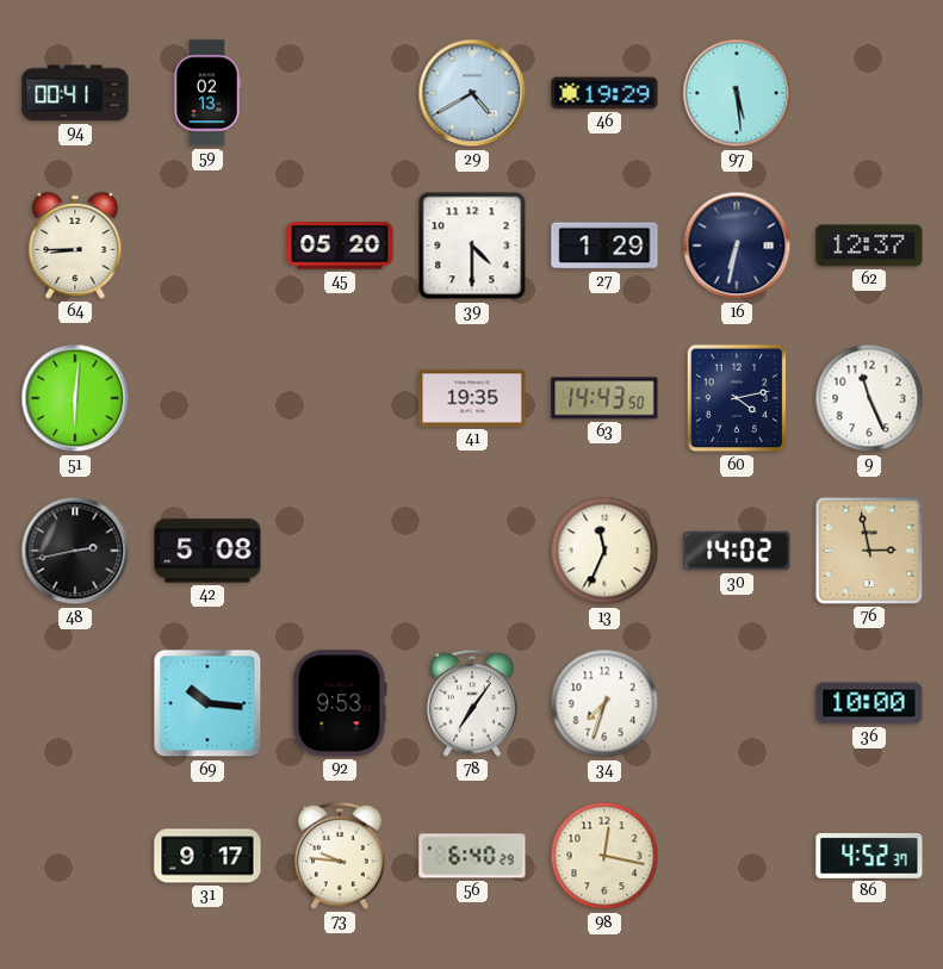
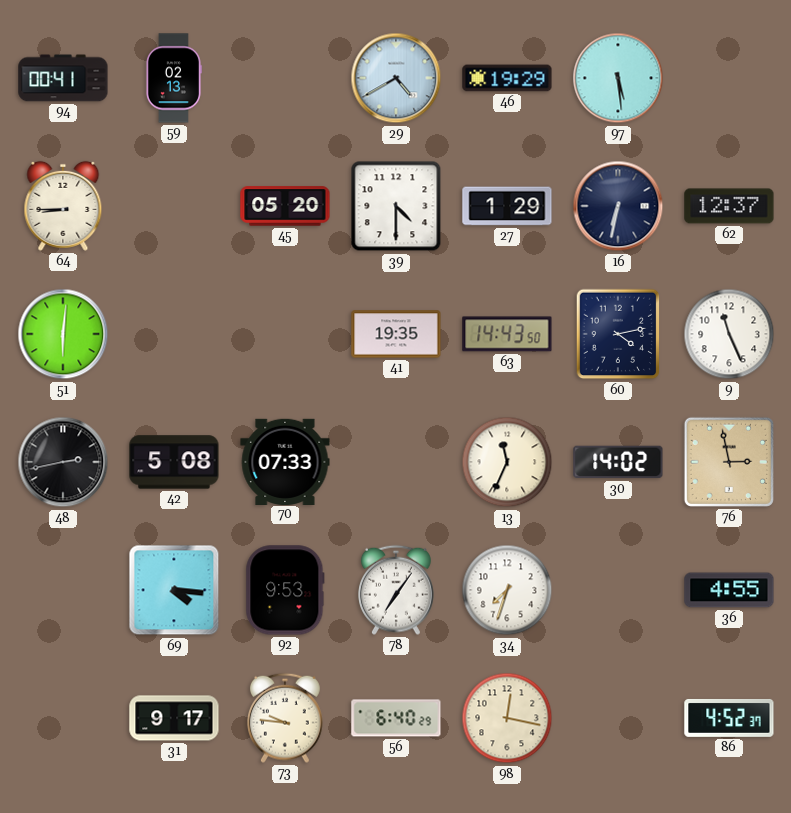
70: none -> 07:33
69: 10:16 -> 4:16
36: 10:00 -> 4:55
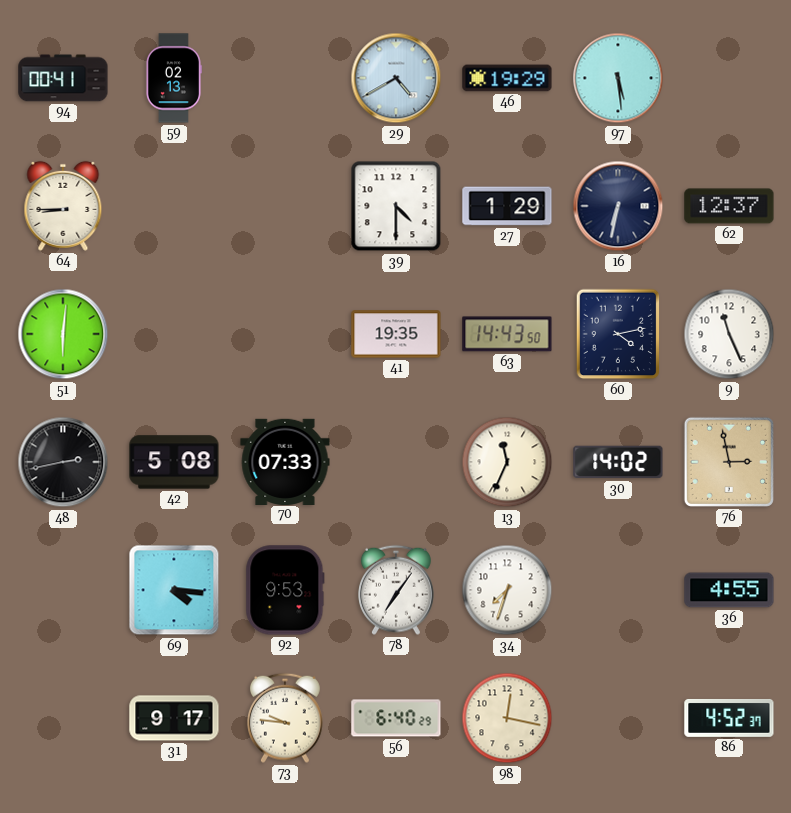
45: 05:20 -> none
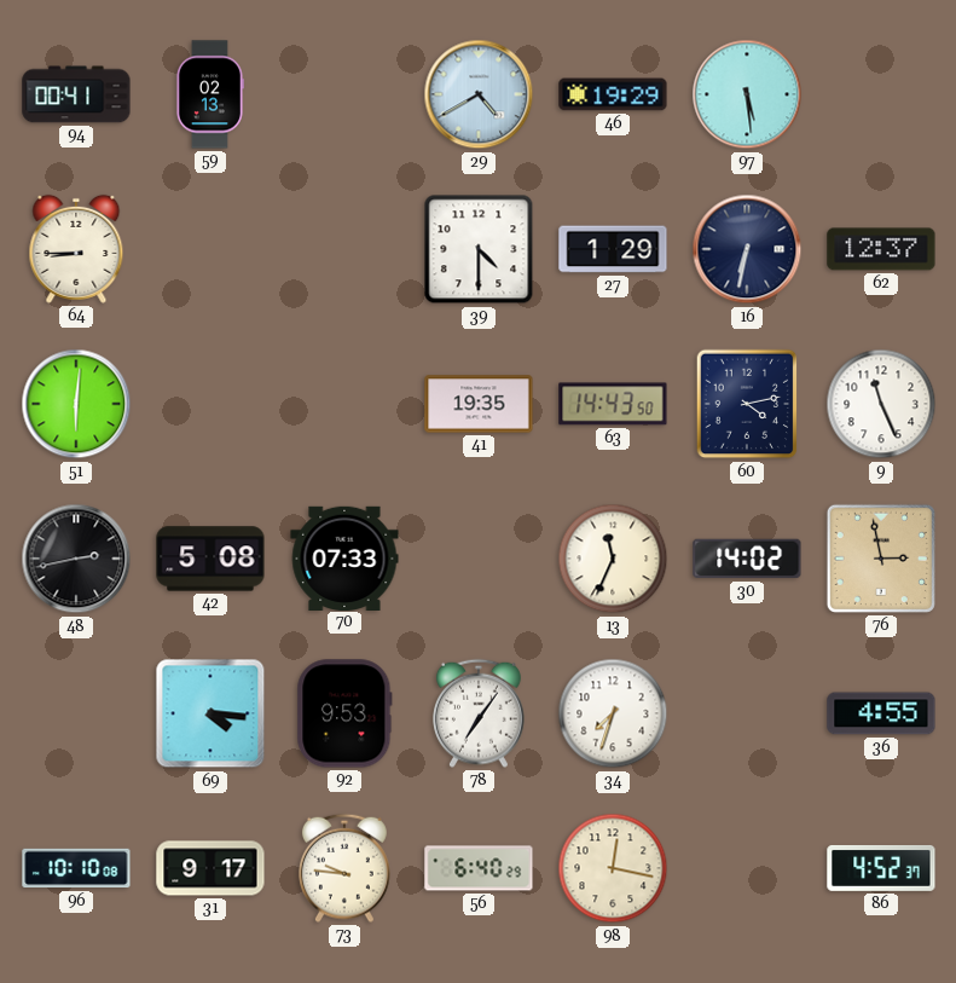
96: none -> 10:10
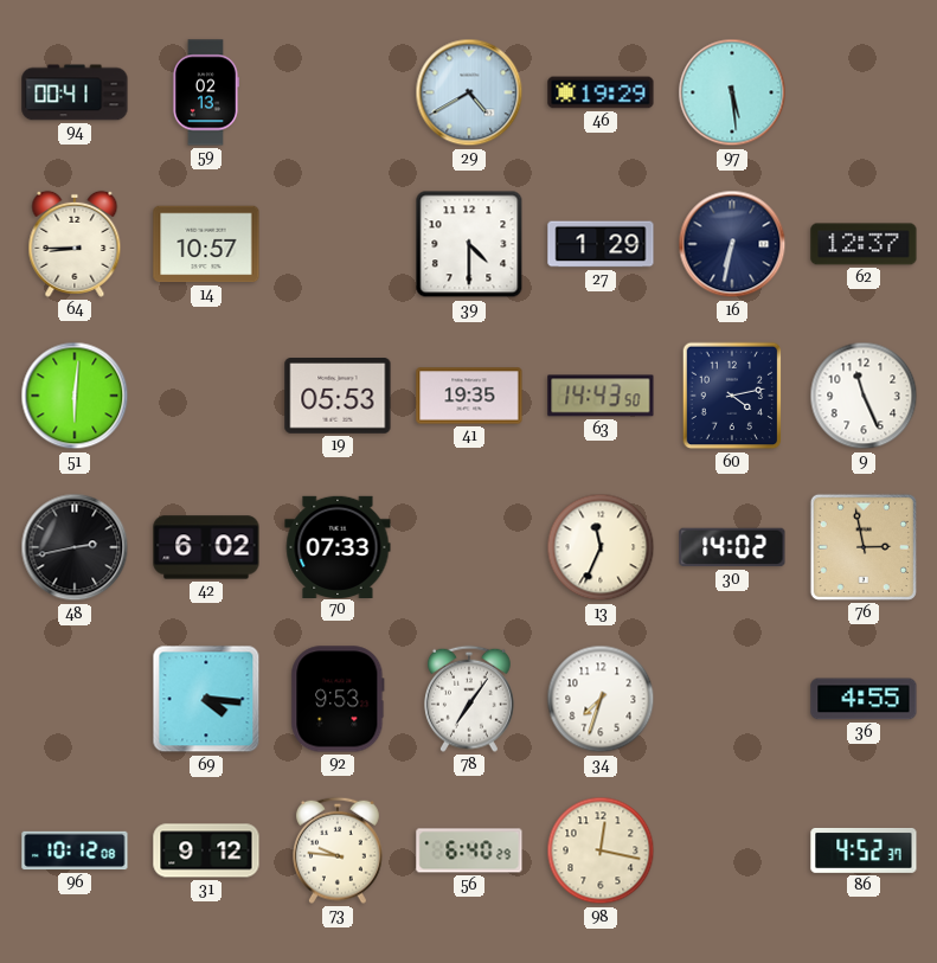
14: none -> 10:57
19: none -> 05:53
42: 5:08 -> 6:02
96: 10:10 -> 10:12
31: 9:17 -> 9:12
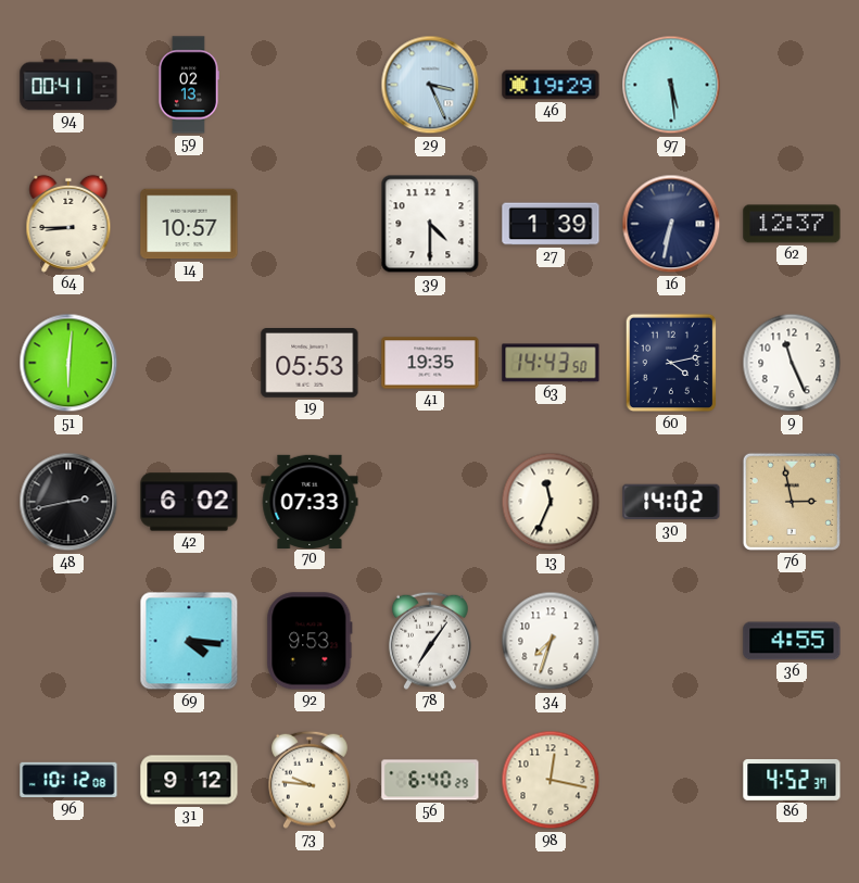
29: 4:40 -> 3:26
27: 1:29 -> 1:39
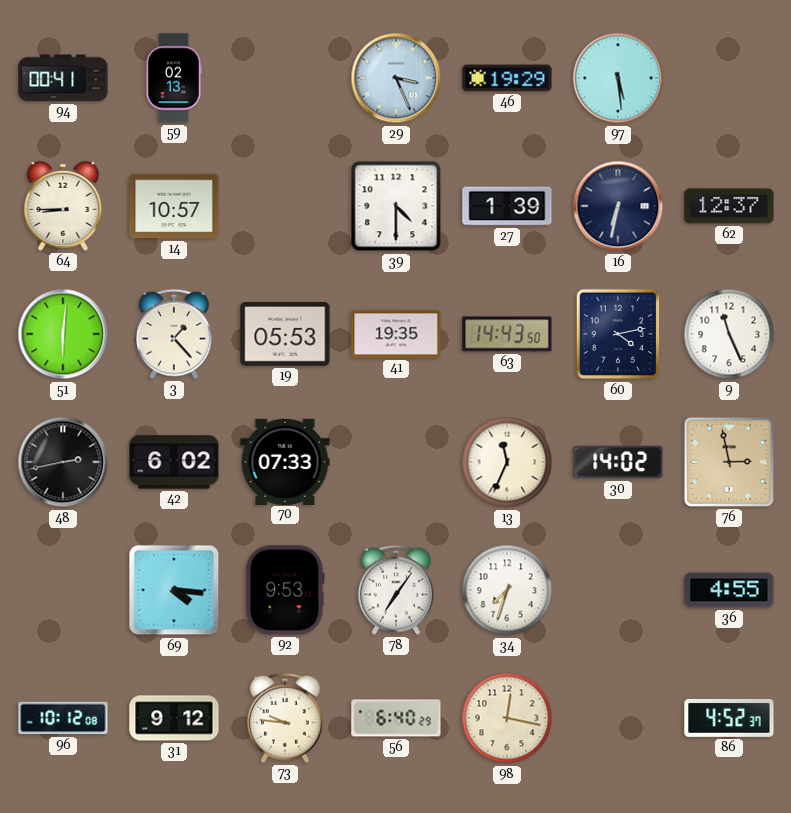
3: none -> 1:23
